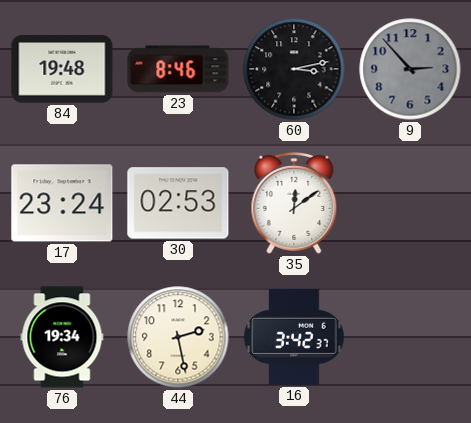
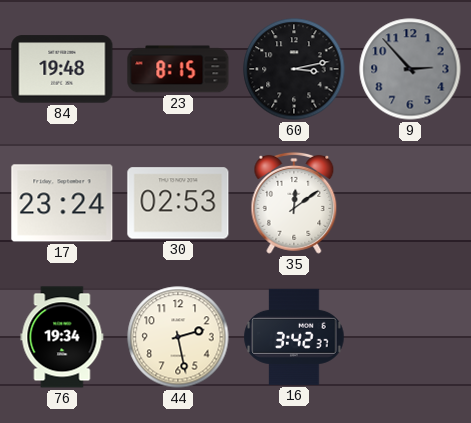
23: 8:46 -> 8:15
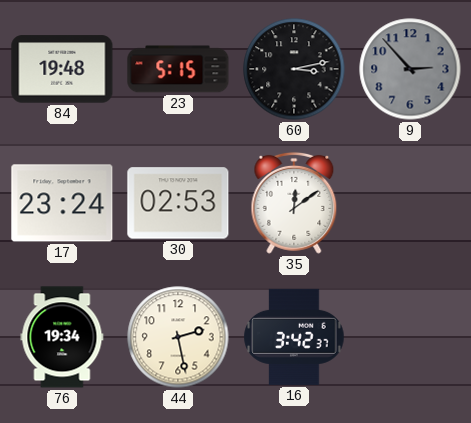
23: 8:15 -> 5:15
